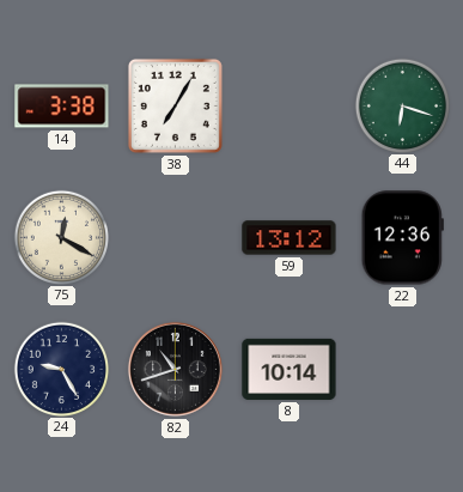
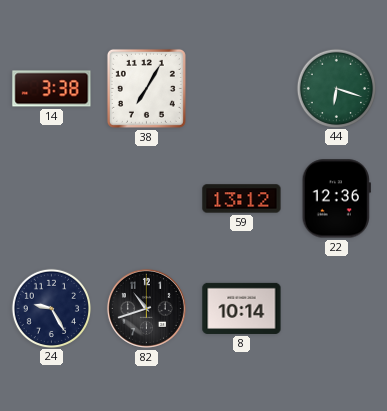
75: 12:20 -> none
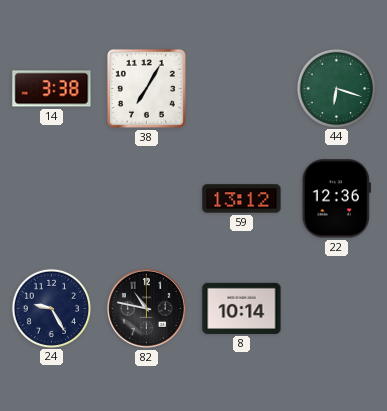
82: 10:42 -> 10:47
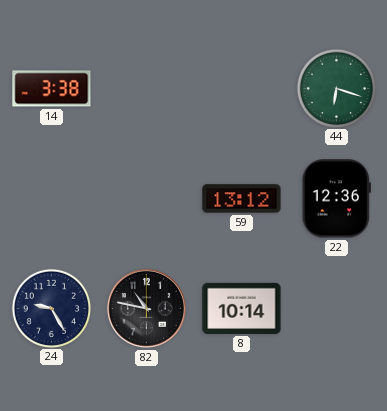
38: 7:05 -> none
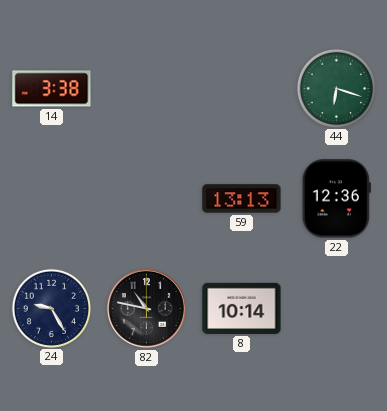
59: 13:12 -> 13:13
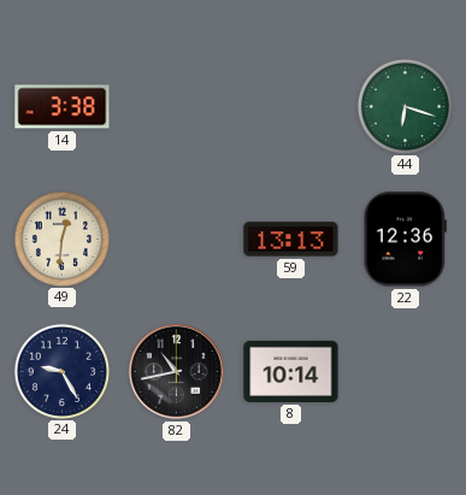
49: none -> 12:31
82: 10:47 -> 10:43
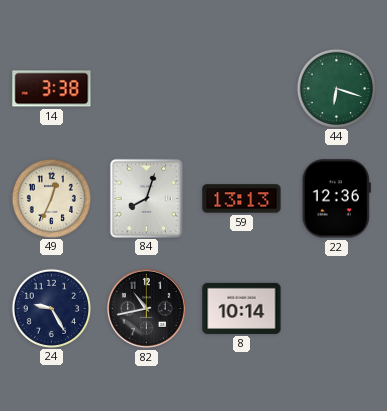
49: 12:31 -> 12:34
84: none -> 8:03
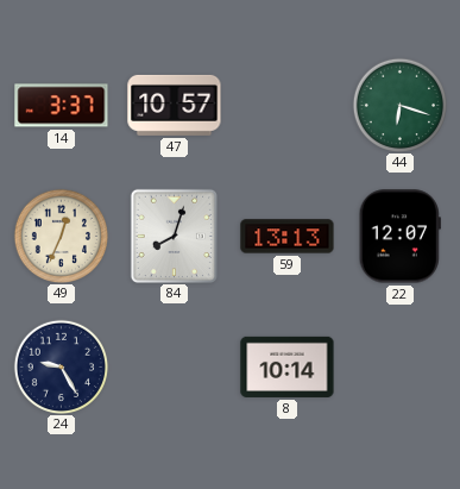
14: 3:38 -> 3:37
47: none -> 10:57
22: 12:36 -> 12:07
82: 10:43 -> none
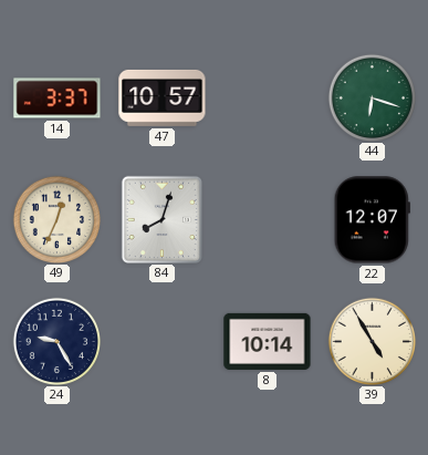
59: 13:13 -> none
39: none -> 4:55
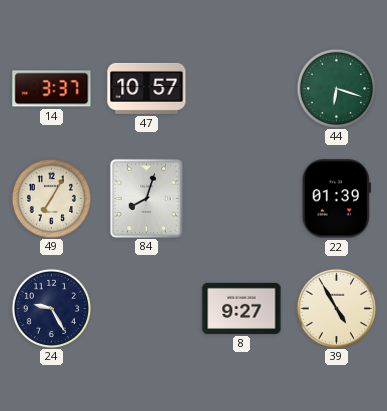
49: 12:34 -> 7:05
22: 12:07 -> 01:39
8: 10:14 -> 9:27
